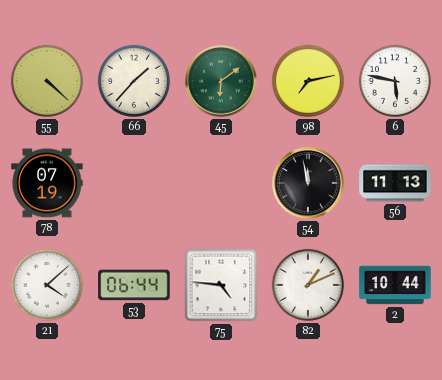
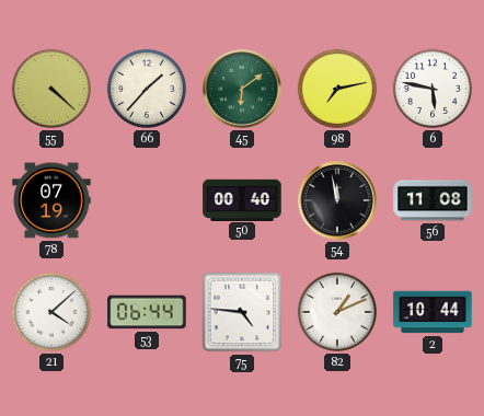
50: none -> 00:40
56: 11:13 -> 11:08
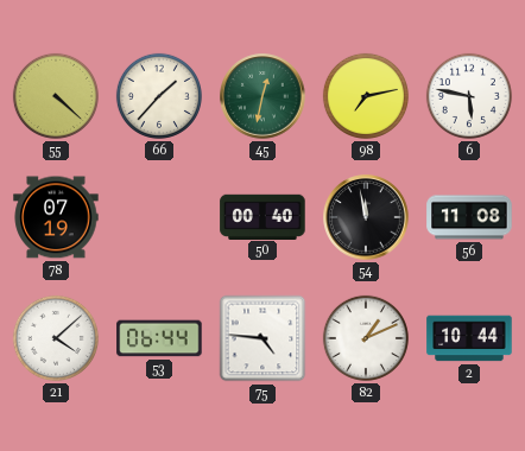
45: 6:09 -> 12:32
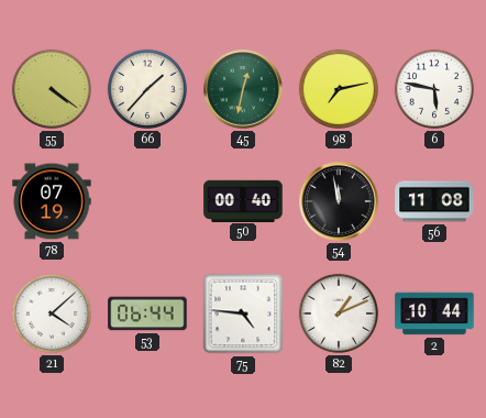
55: 4:22 -> 4:21
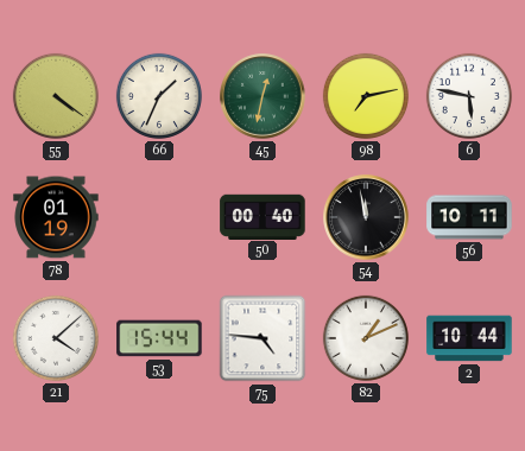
66: 1:37 -> 1:34
78: 07:19 -> 01:19
56: 11:08 -> 10:11
53: 06:44 -> 15:44
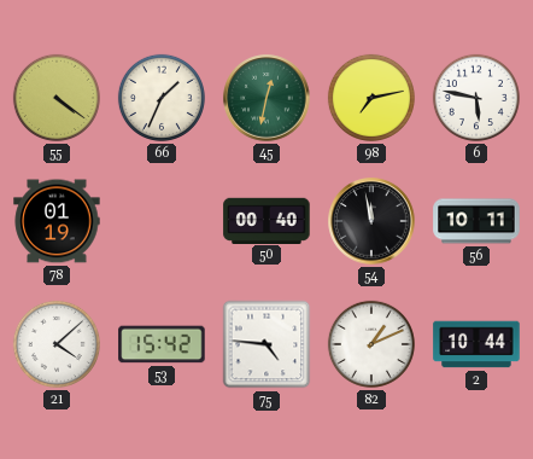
53: 15:44 -> 15:42
